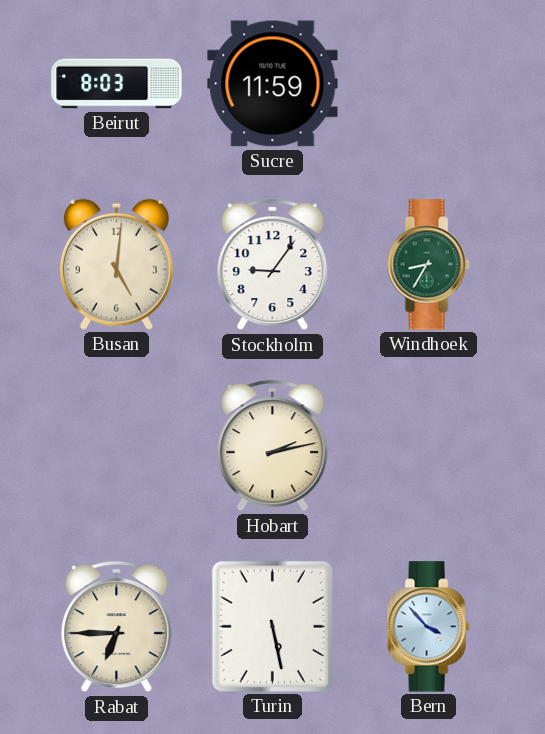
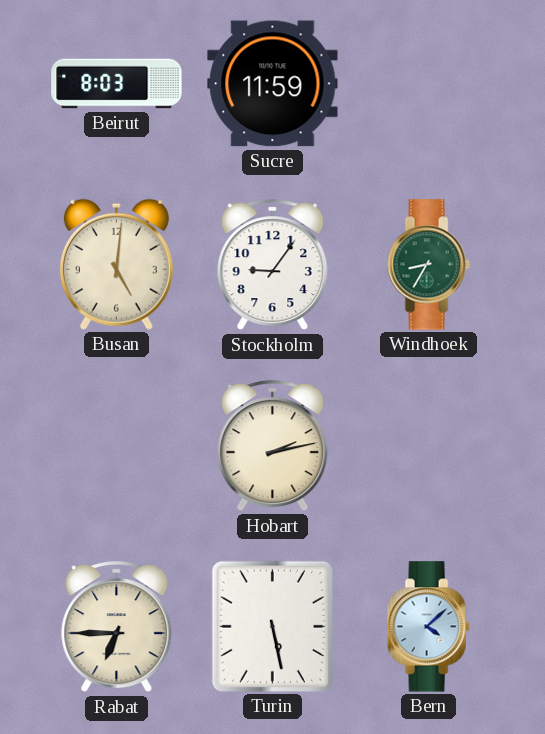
Bern: 3:53 -> 4:08
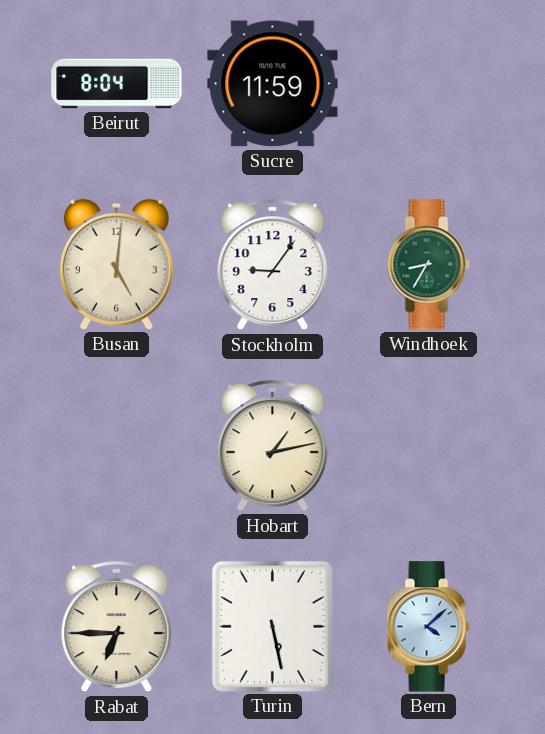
Beirut: 8:03 -> 8:04
Hobart: 2:13 -> 1:13
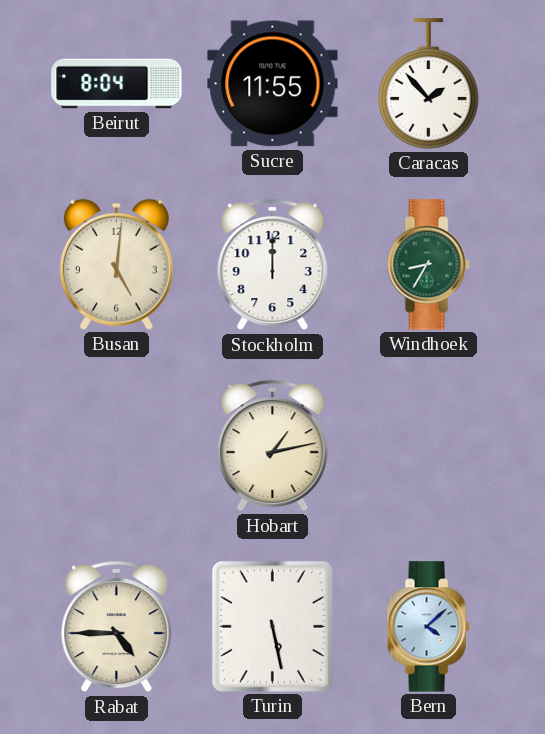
Sucre: 11:59 -> 11:55
Caracas: none -> 1:53
Stockholm: 9:06 -> 12:00
Rabat: 6:45 -> 4:45
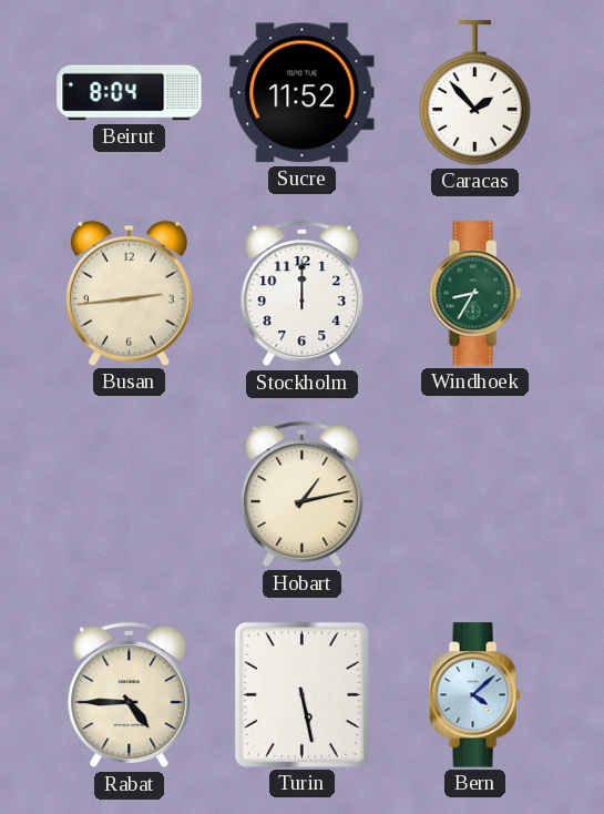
Sucre: 11:55 -> 11:52
Busan: 5:01 -> 2:44
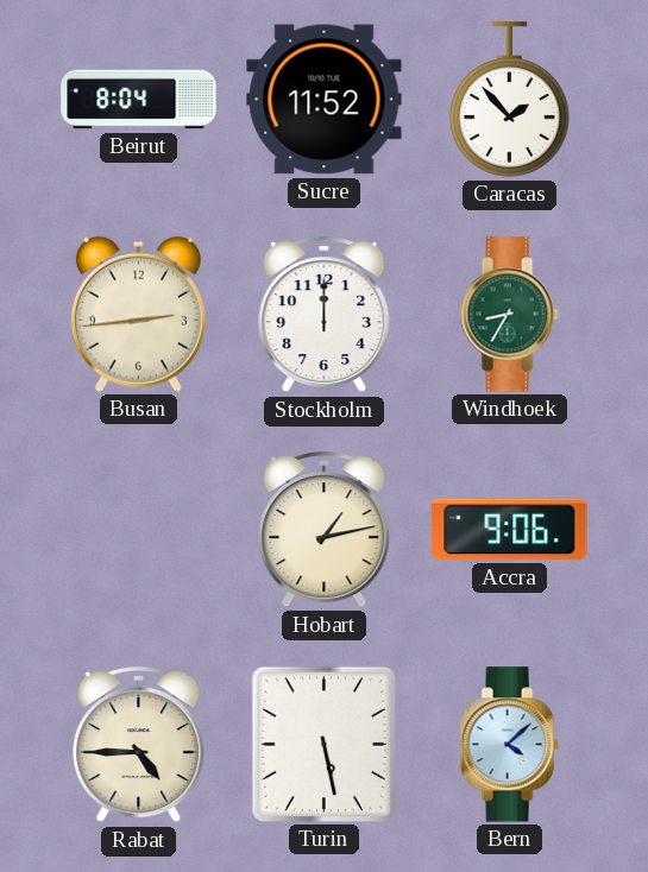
Accra: none -> 9:06
